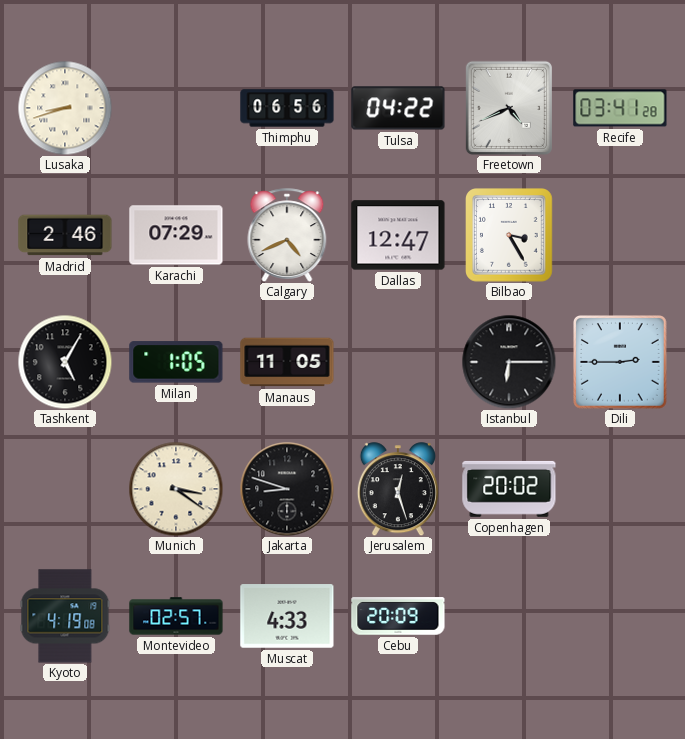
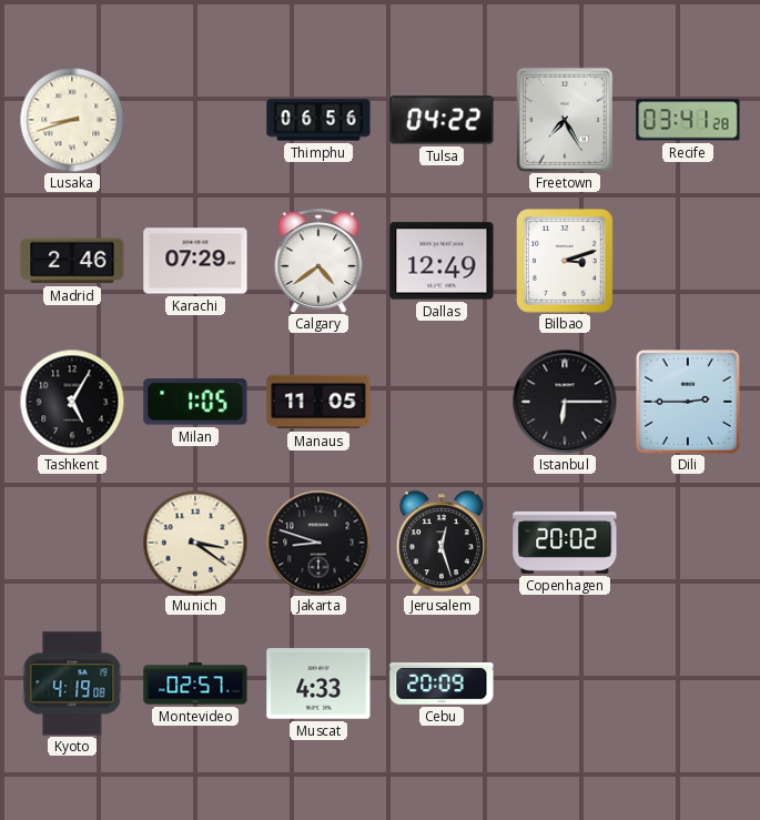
Freetown: 4:41 -> 7:25
Calgary: 4:41 -> 4:39
Dallas: 12:47 -> 12:49
Bilbao: 3:25 -> 3:12
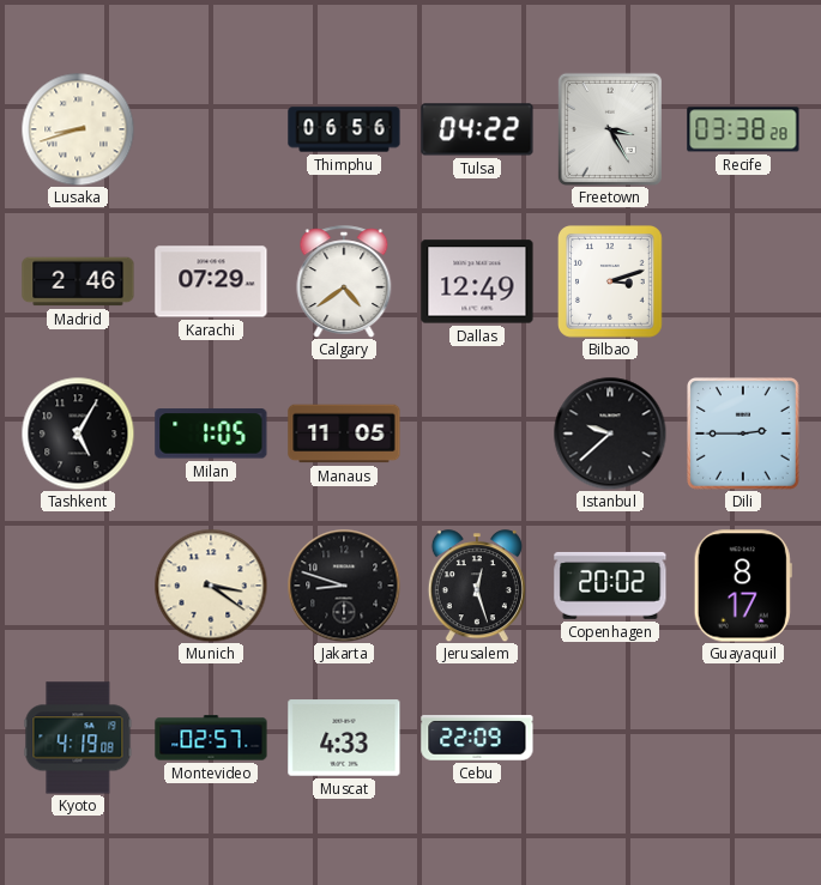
Freetown: 7:25 -> 3:25
Recife: 03:41 -> 03:38
Istanbul: 6:15 -> 9:38
Guayaquil: none -> 8:17
Cebu: 20:09 -> 22:09
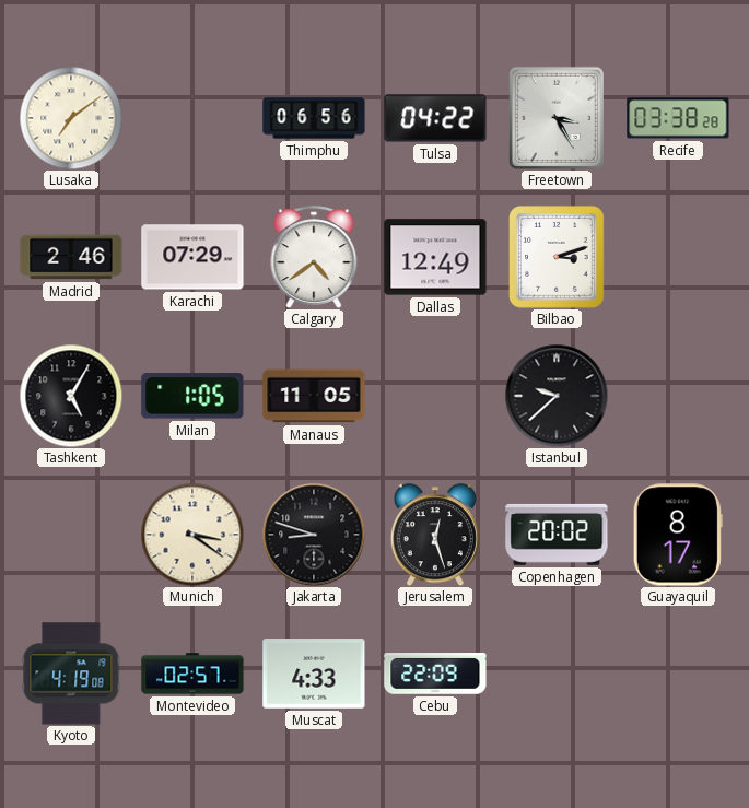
Lusaka: 8:42 -> 7:09
Dili: 2:45 -> none
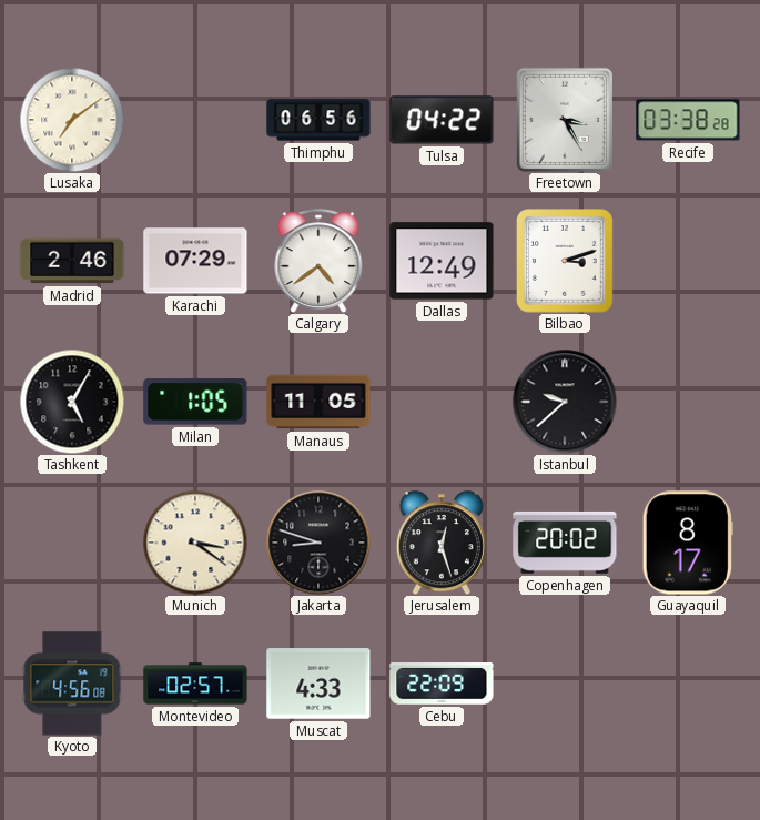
Kyoto: 4:19 -> 4:56
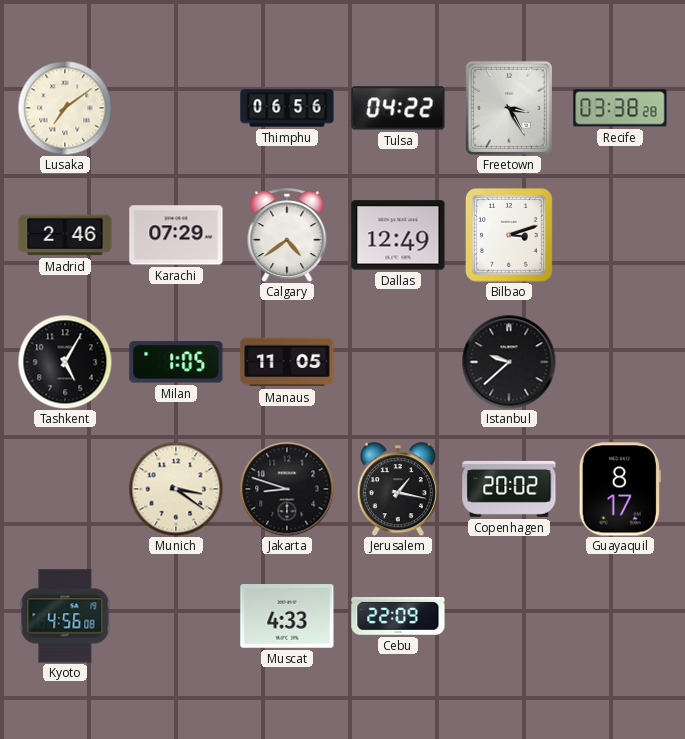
Jerusalem: 12:27 -> 1:17
Montevideo: 02:57 -> none
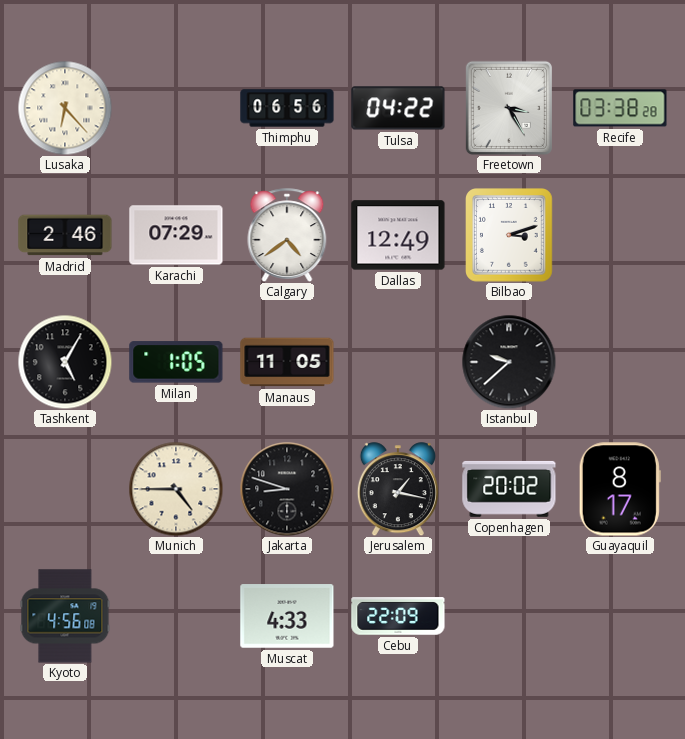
Lusaka: 7:09 -> 6:23
Munich: 3:21 -> 4:45
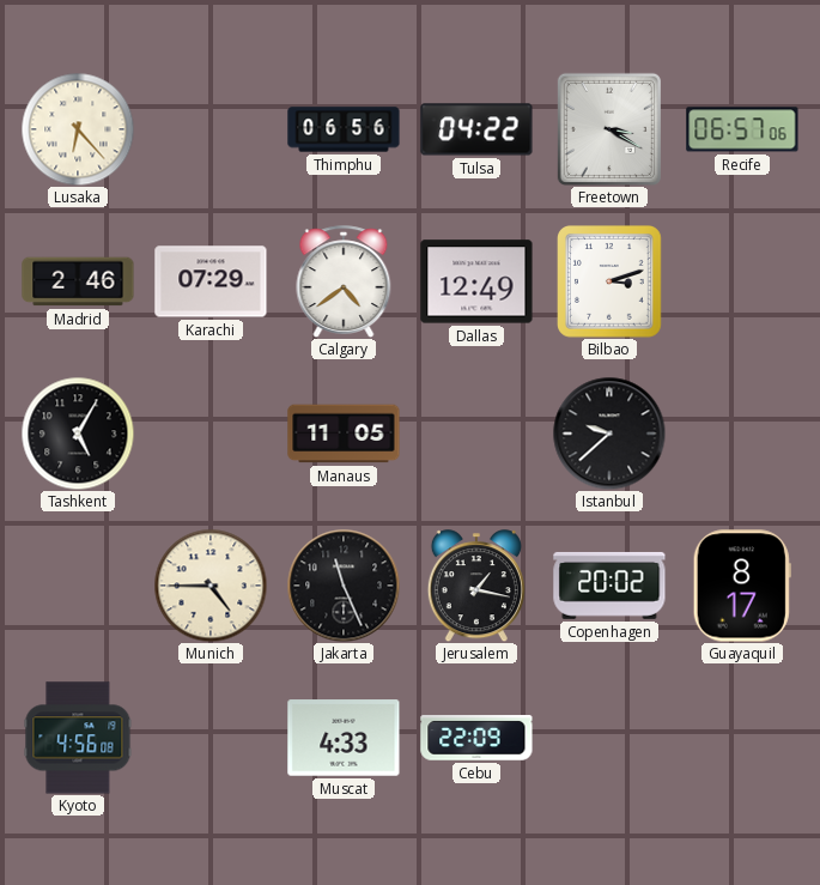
Freetown: 3:25 -> 3:20
Recife: 03:38 -> 06:57
Milan: 1:05 -> none
Jakarta: 8:48 -> 11:26
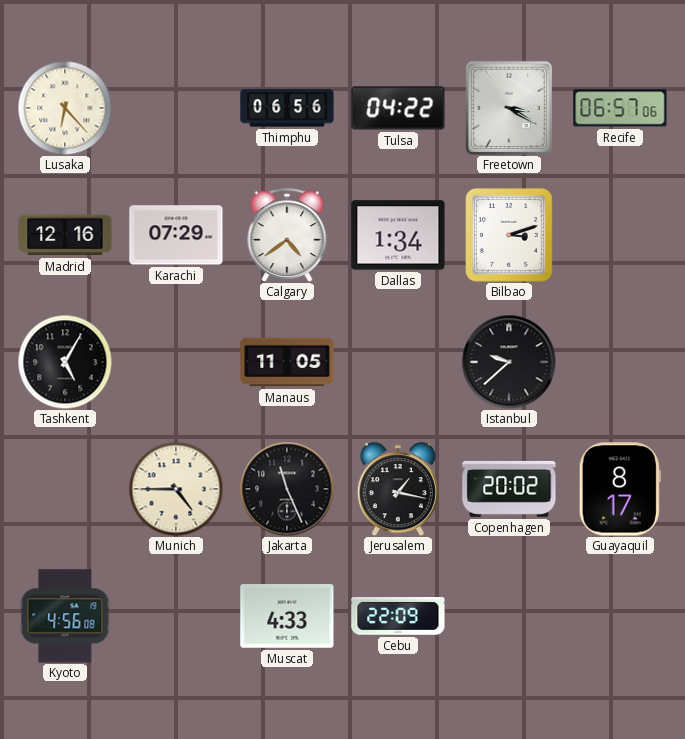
Madrid: 2:46 -> 12:16
Dallas: 12:49 -> 1:34
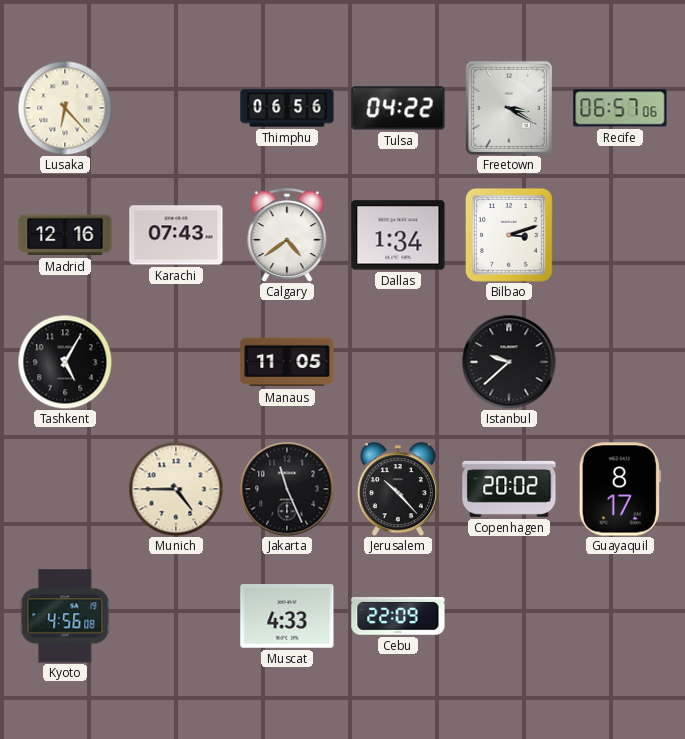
Karachi: 07:29 -> 07:43
Jerusalem: 1:17 -> 10:23
